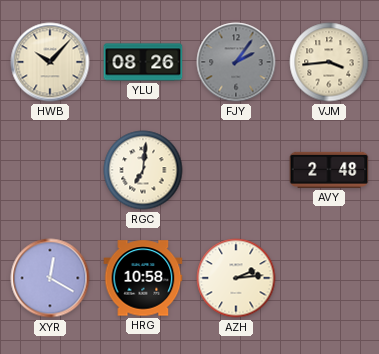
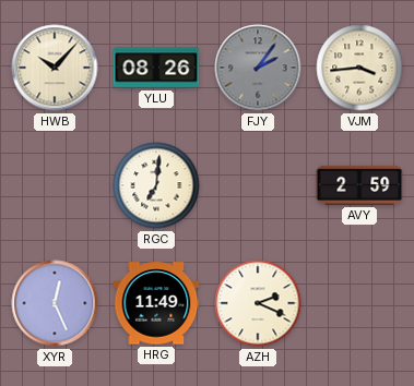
AVY: 2:48 -> 2:59
XYR: 12:20 -> 12:26
HRG: 10:58 -> 11:49
AZH: 2:14 -> 2:19
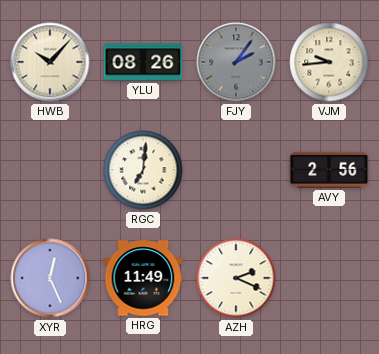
VJM: 3:44 -> 9:44
AVY: 2:59 -> 2:56
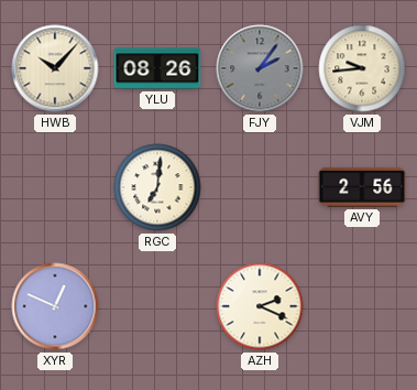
XYR: 12:26 -> 12:49
HRG: 11:49 -> none
